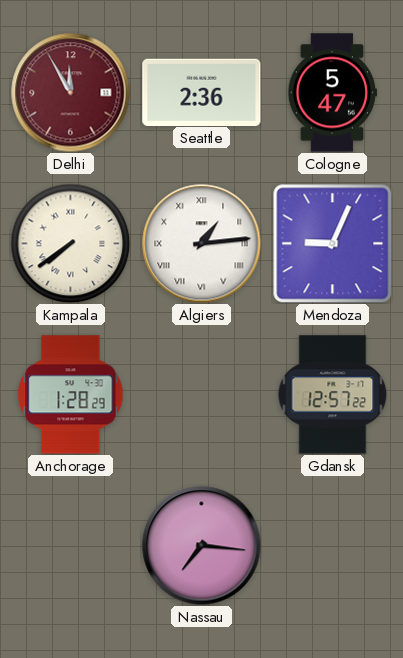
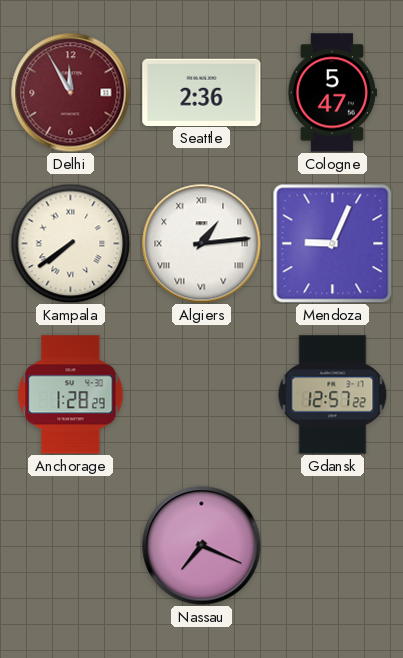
Nassau: 7:16 -> 7:19
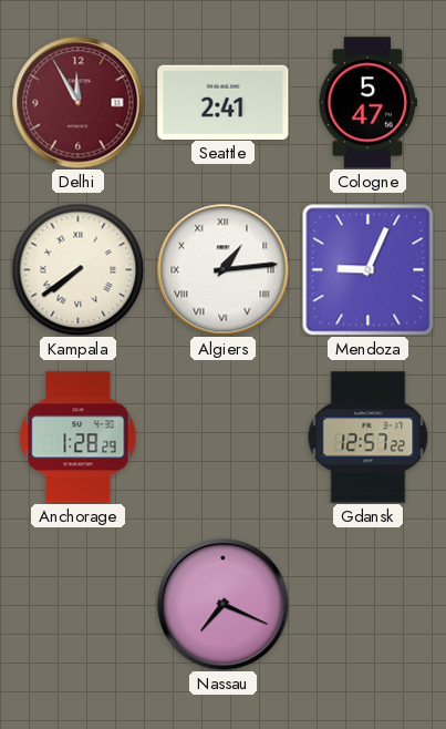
Seattle: 2:36 -> 2:41
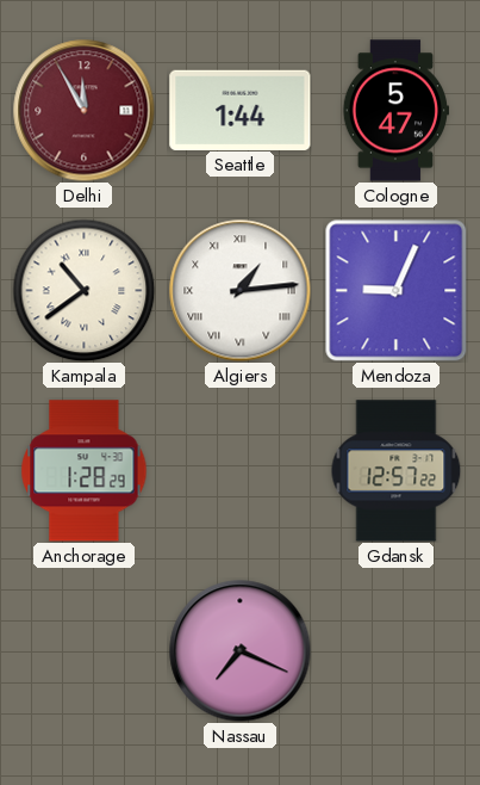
Seattle: 2:41 -> 1:44
Kampala: 7:39 -> 10:39
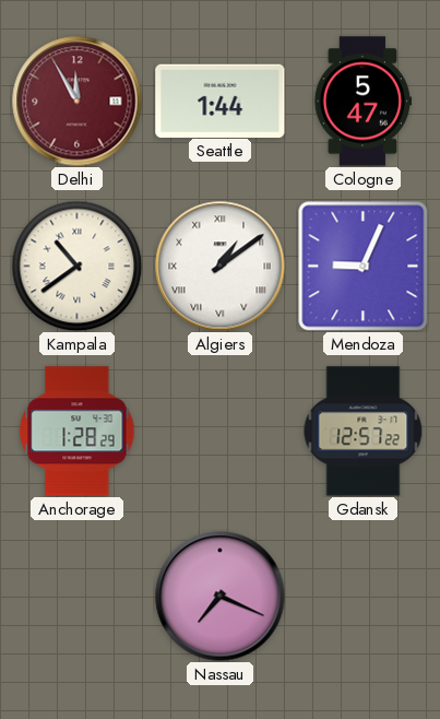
Algiers: 1:14 -> 1:09
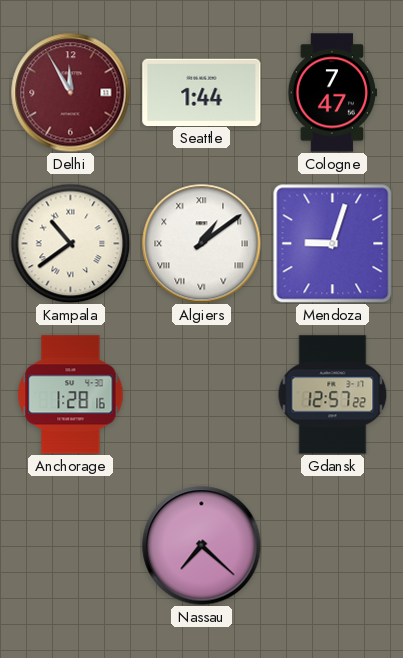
Cologne: 5:47 -> 7:47
Mendoza: 9:04 -> 9:03
Anchorage: 1:28:29 -> 1:28:16
Nassau: 7:19 -> 7:22
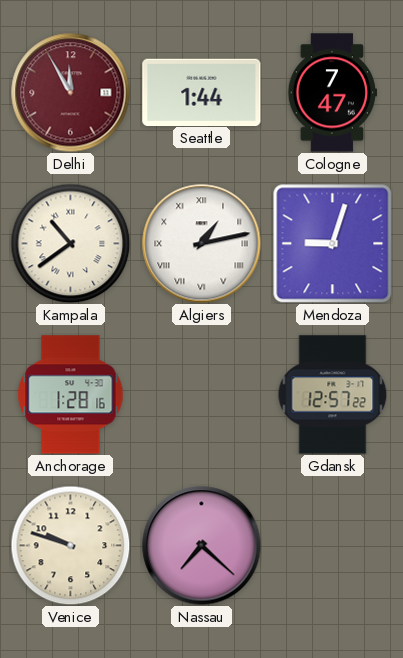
Algiers: 1:09 -> 1:13
Venice: none -> 9:48
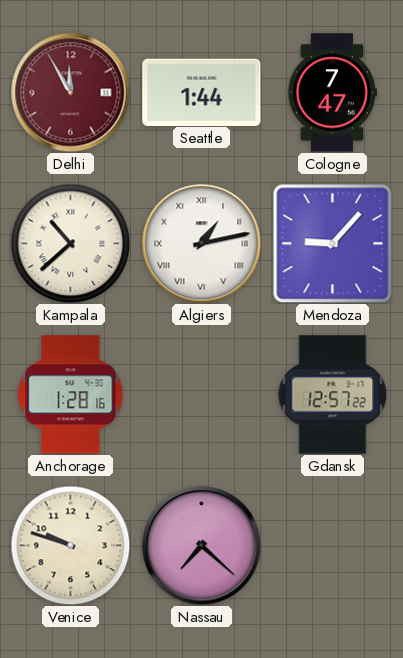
Kampala: 10:39 -> 10:38
Mendoza: 9:03 -> 9:07
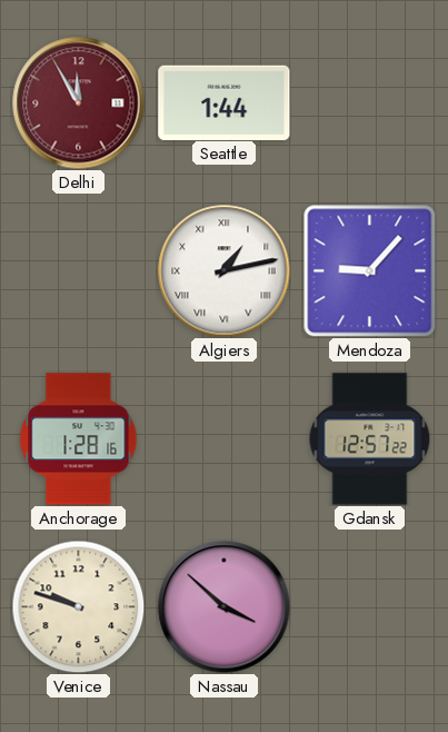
Cologne: 7:47 -> none
Kampala: 10:38 -> none
Nassau: 7:22 -> 3:52
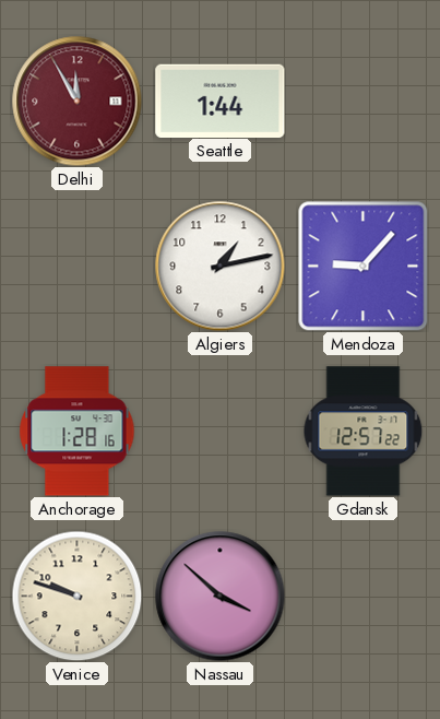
Algiers numerals: Roman -> Arabic
